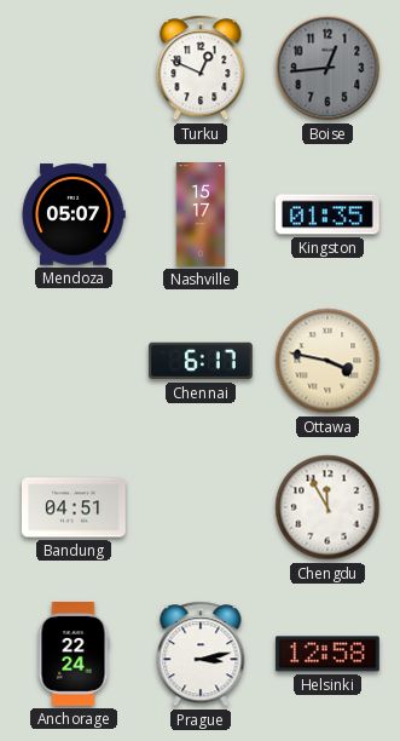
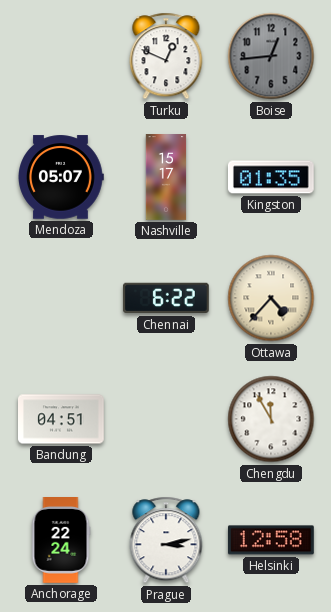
Chennai: 6:17 -> 6:22
Ottawa: 3:47 -> 4:37
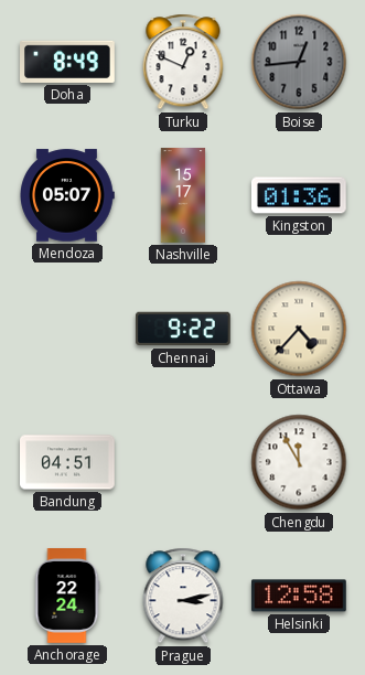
Doha: none -> 8:49
Kingston: 01:35 -> 01:36
Chennai: 6:22 -> 9:22
